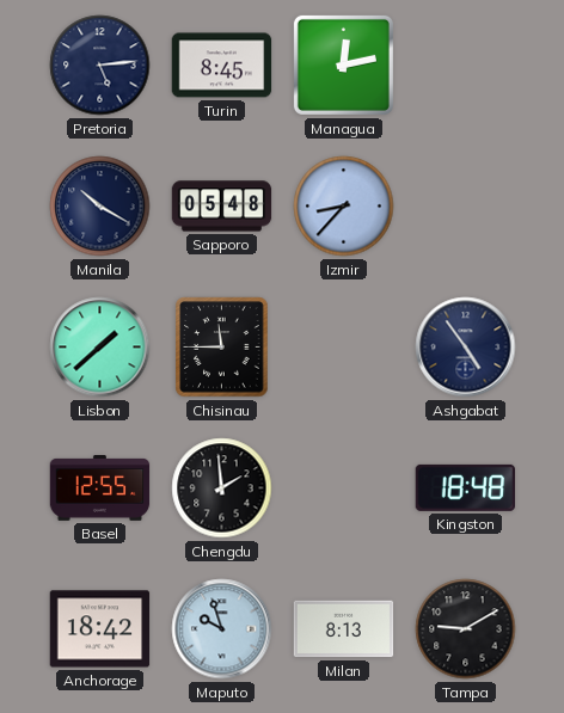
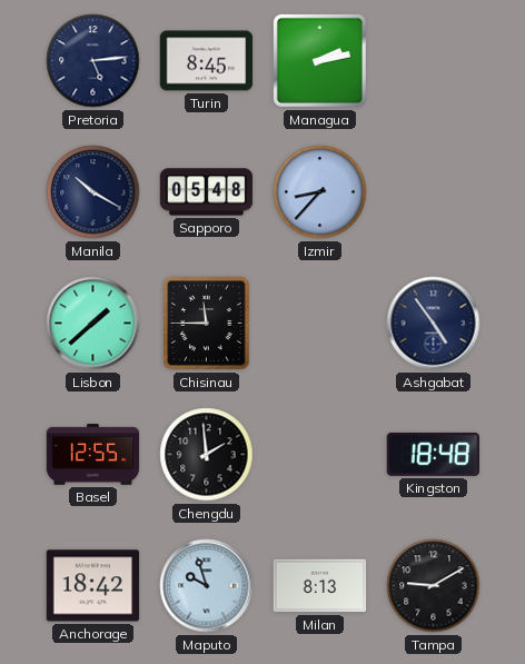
Managua: 12:13 -> 2:13
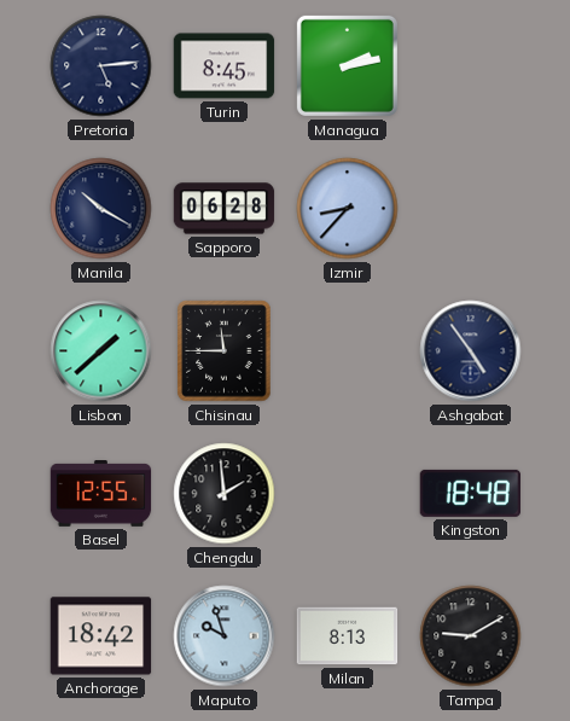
Sapporo: 05:48 -> 06:28
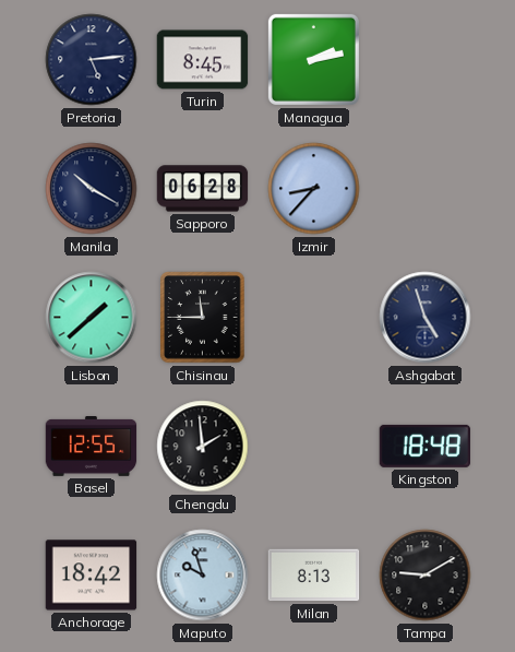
Ashgabat: 4:54 -> 4:57
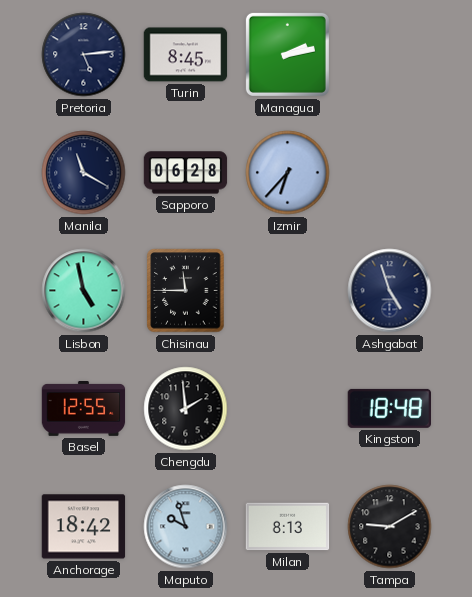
Manila: 10:20 -> 11:20
Izmir: 8:37 -> 6:37
Lisbon: 1:38 -> 4:58
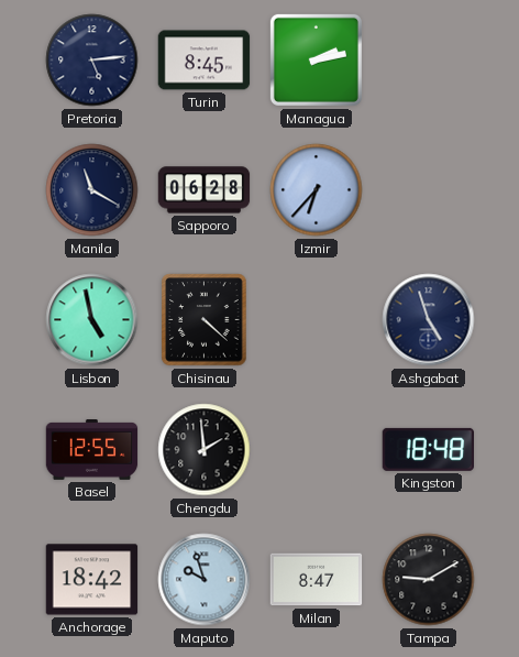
Chisinau: 11:45 -> 4:22
Milan: 8:13 -> 8:47
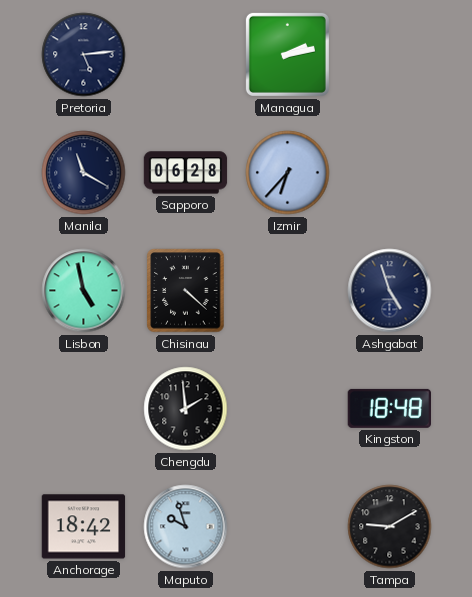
Turin: 8:45 -> none
Basel: 12:55 -> none
Milan: 8:47 -> none
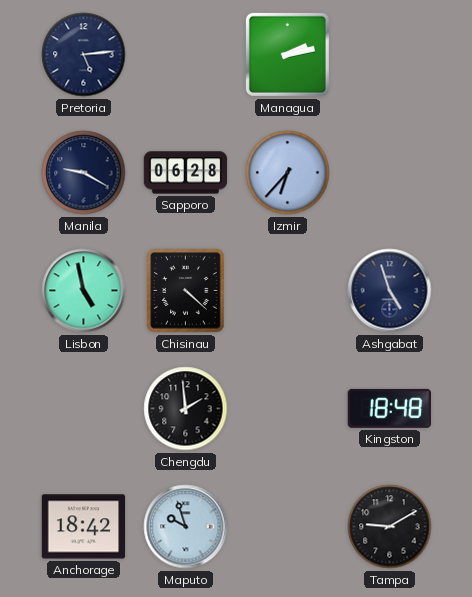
Manila: 11:20 -> 9:20
